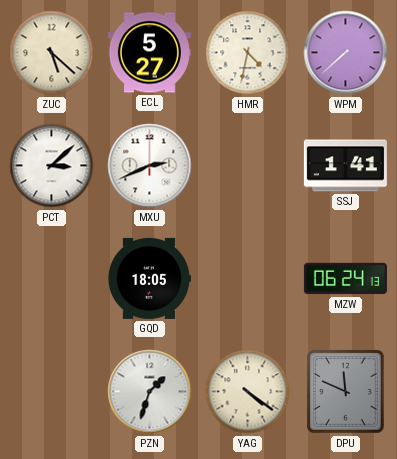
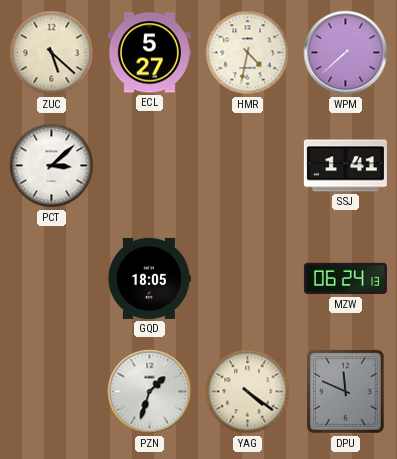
MXU: 2:41 -> none
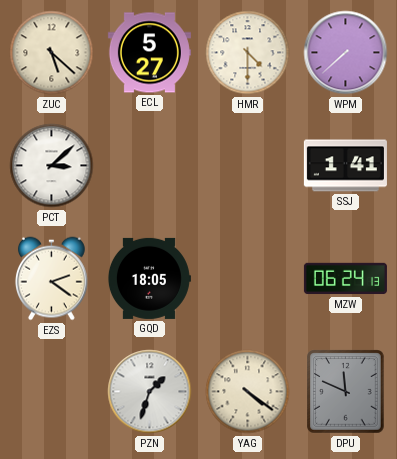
HMR: 4:32 -> 4:30
EZS: none -> 2:21
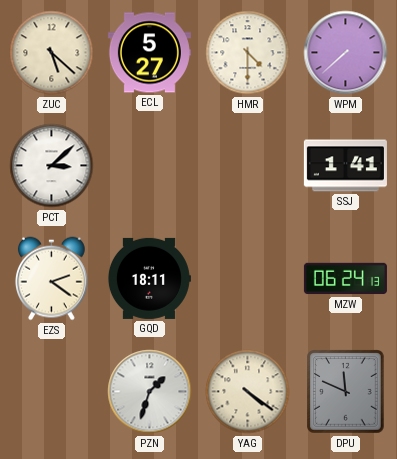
GQD: 18:05 -> 18:11
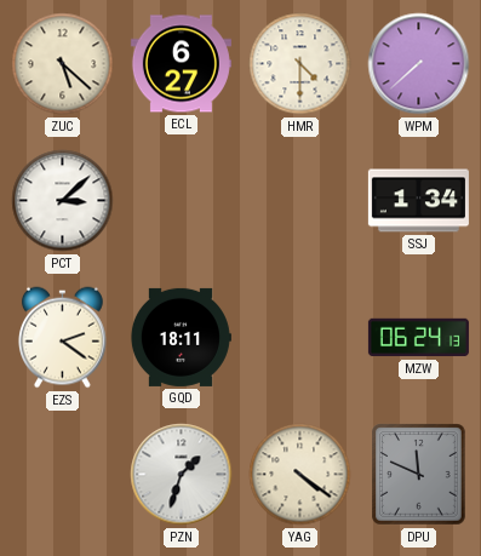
ECL: 5:27 -> 6:27
SSJ: 1:41 -> 1:34
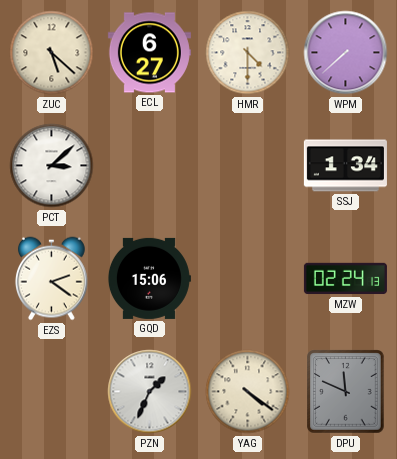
GQD: 18:11 -> 15:06
MZW: 06:24 -> 02:24
PZN: 1:33 -> 1:34
